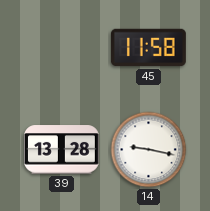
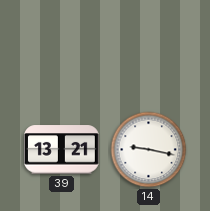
45: 11:58 -> none
39: 13:28 -> 13:21
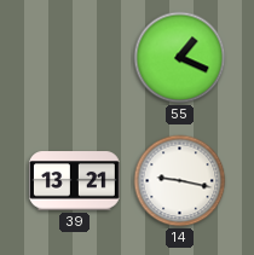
55: none -> 1:19
